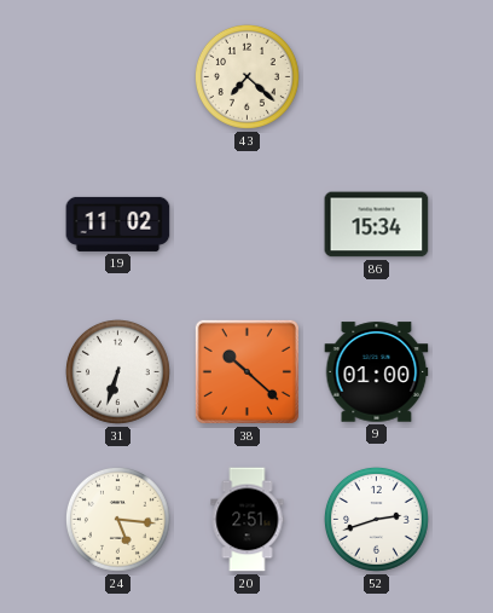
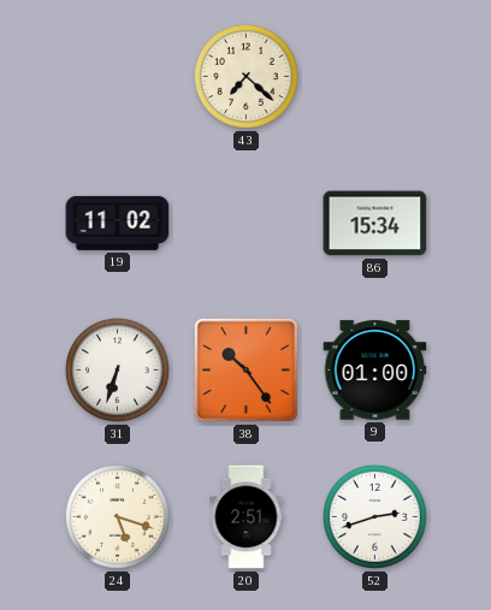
38: 10:22 -> 10:24
24: 5:16 -> 5:18
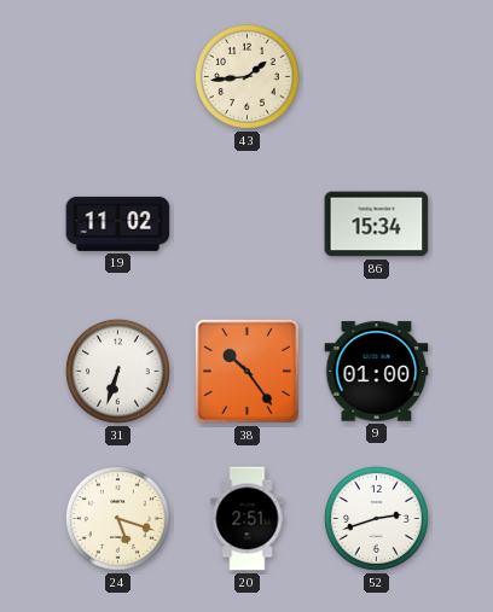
43: 7:22 -> 1:44
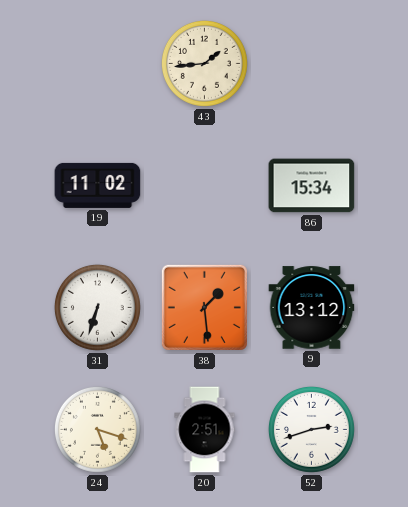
38: 10:24 -> 1:29
9: 01:00 -> 13:12
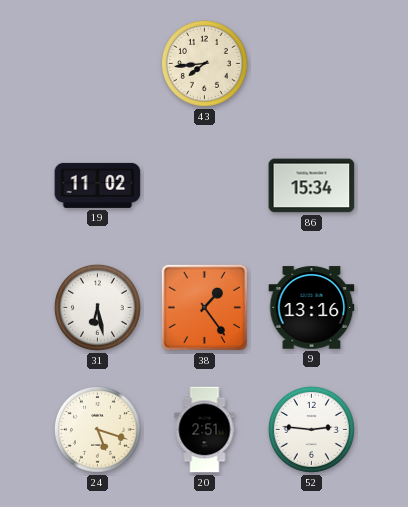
43: 1:44 -> 7:44
31: 6:33 -> 6:28
38: 1:29 -> 1:24
9: 13:12 -> 13:16
52: 2:42 -> 2:46
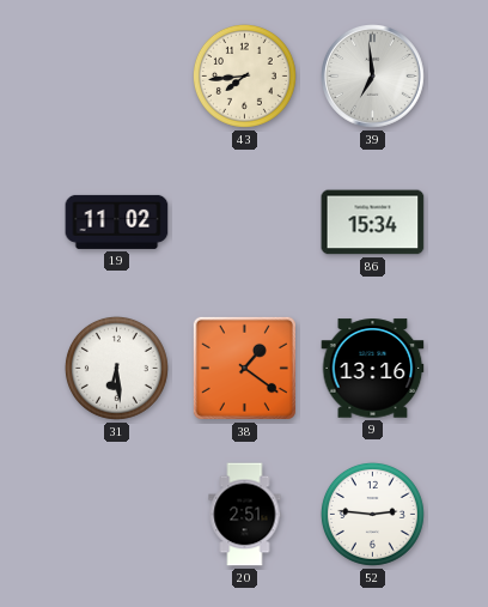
39: none -> 6:59
31: 6:28 -> 6:29
38: 1:24 -> 1:21
24: 5:18 -> none
